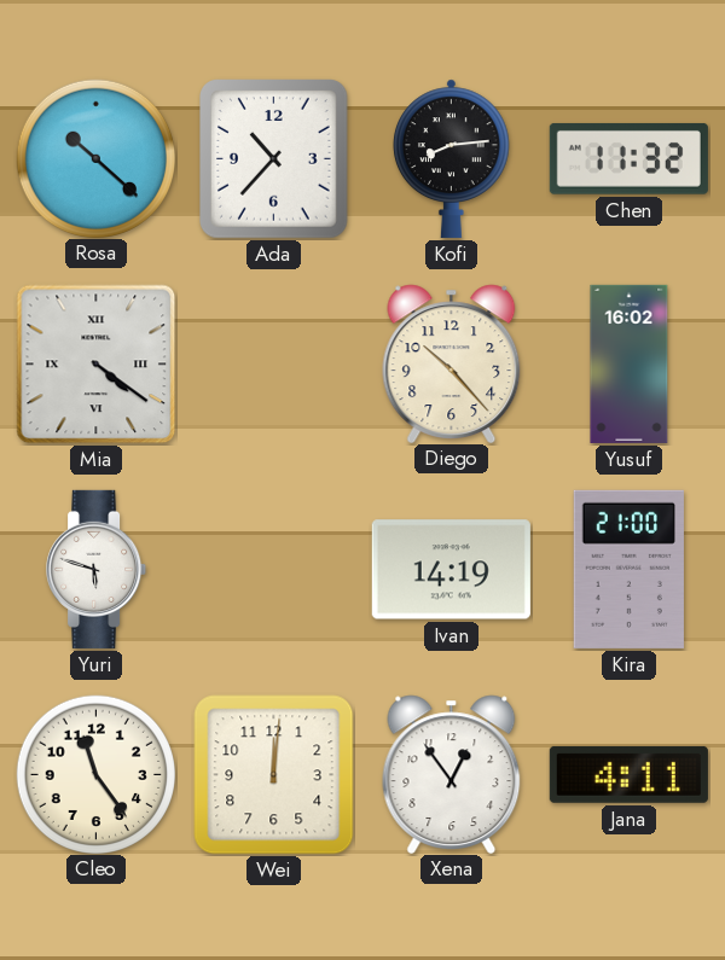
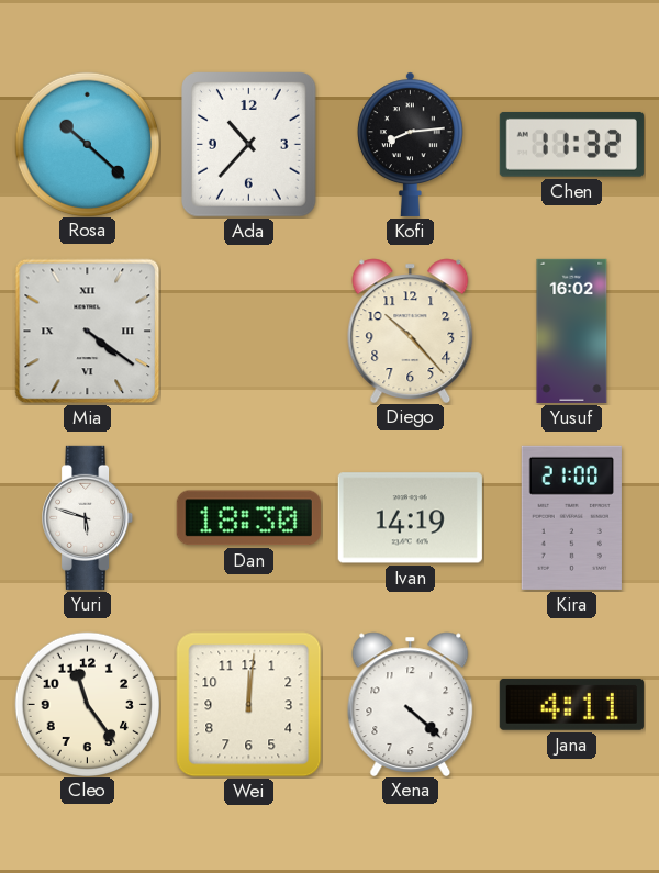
Dan: none -> 18:30
Xena: 12:54 -> 4:22
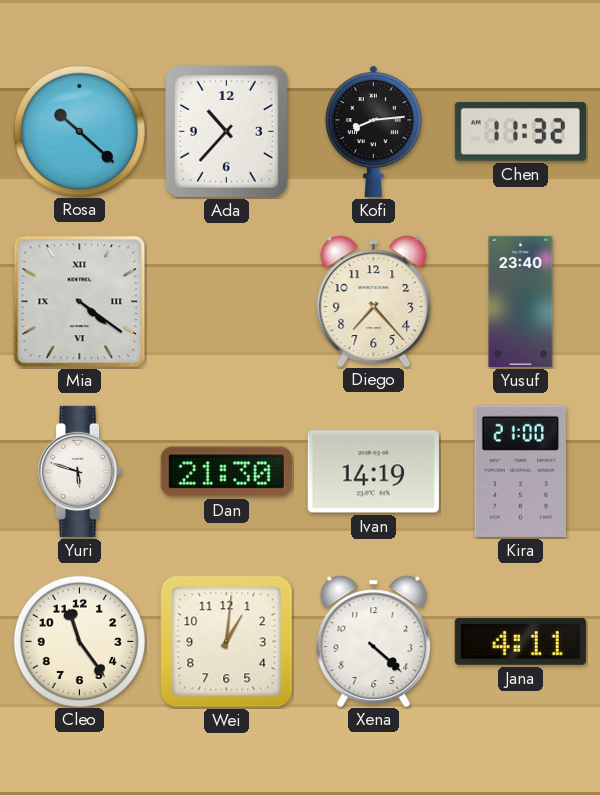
Diego: 10:23 -> 7:23
Yusuf: 16:02 -> 23:40
Dan: 18:30 -> 21:30
Wei: 12:01 -> 1:01
